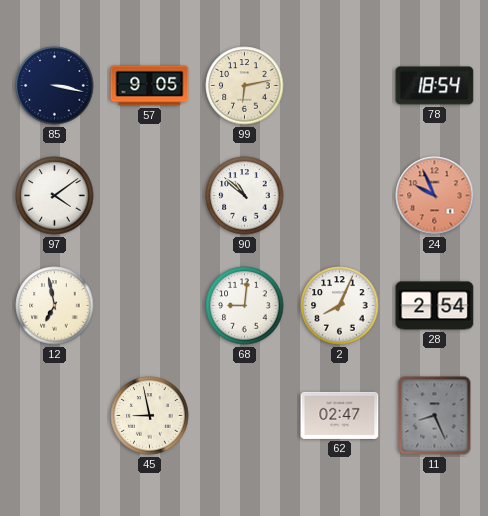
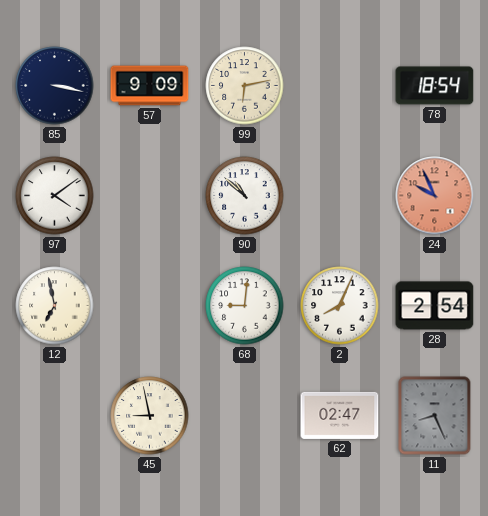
57: 9:05 -> 9:09
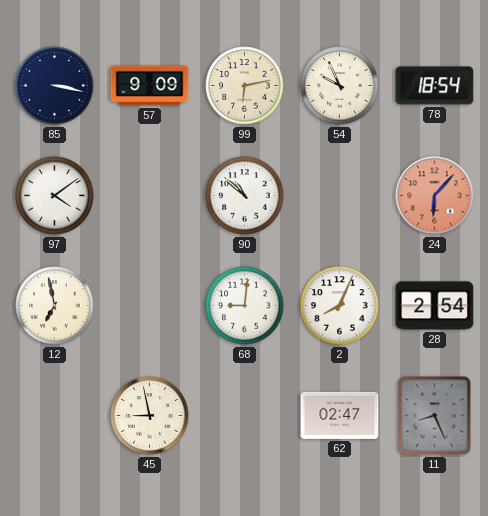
54: none -> 9:56
24: 9:56 -> 6:07
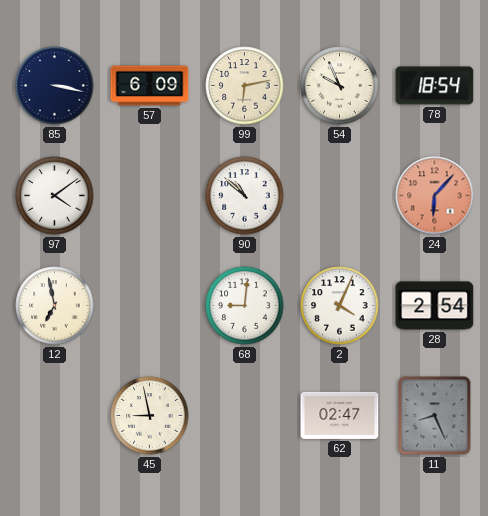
57: 9:09 -> 6:09
2: 8:04 -> 4:04
